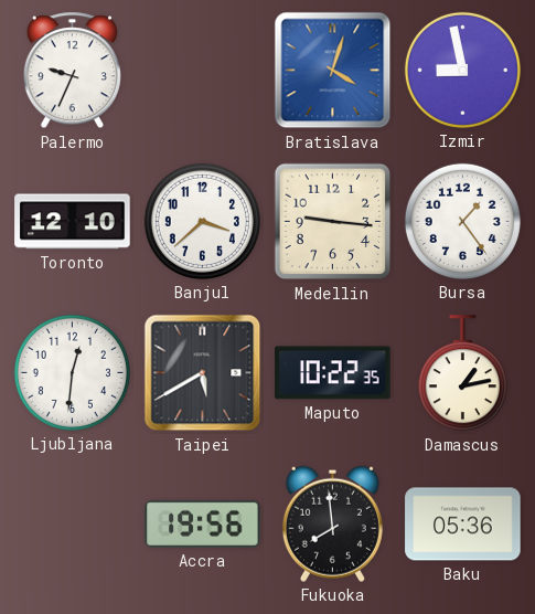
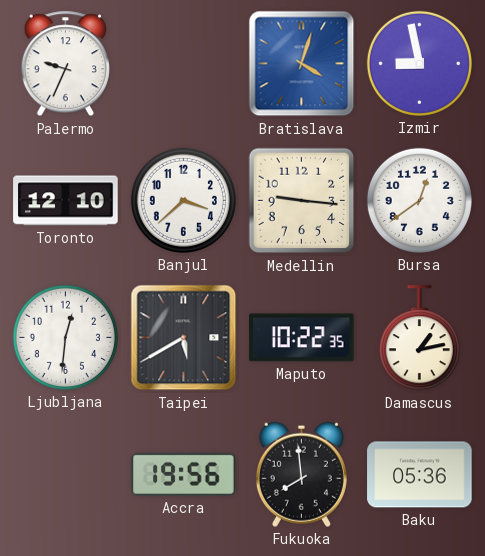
Bursa: 1:24 -> 12:39
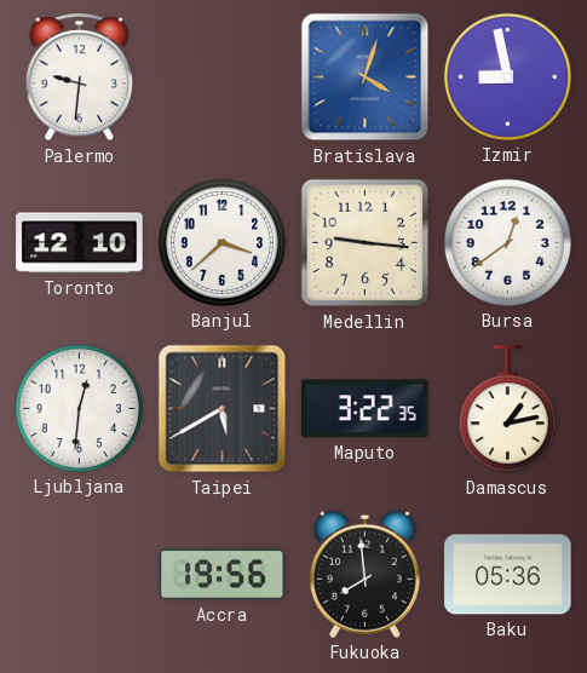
Palermo: 9:34 -> 9:31
Maputo: 10:22 -> 3:22
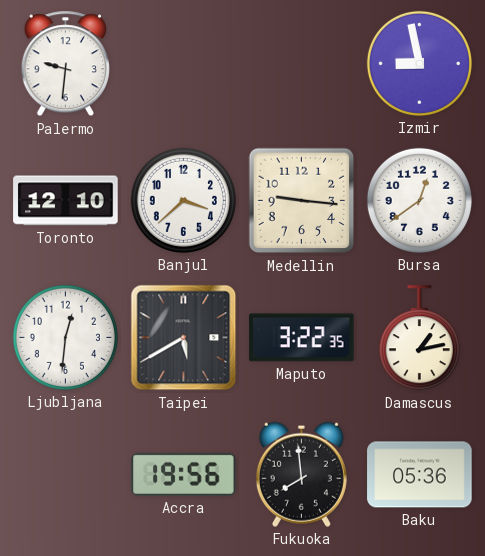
Bratislava: 4:03 -> none
